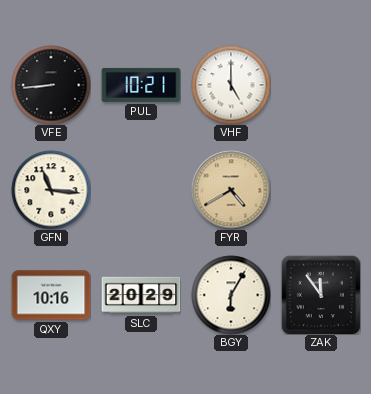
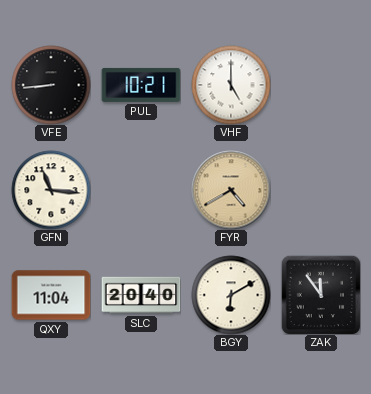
QXY: 10:16 -> 11:04
SLC: 20:29 -> 20:40
BGY: 6:05 -> 6:10
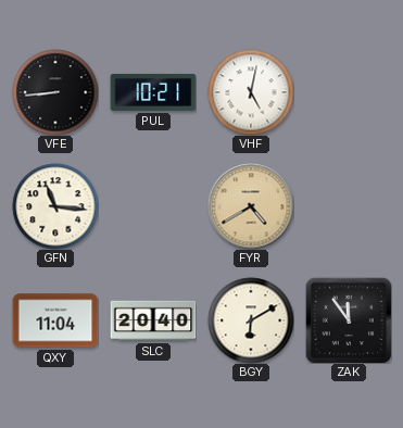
VHF: 5:00 -> 5:02
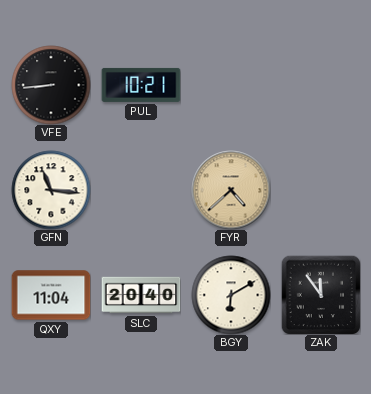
VHF: 5:02 -> none
FYR: 4:40 -> 4:38
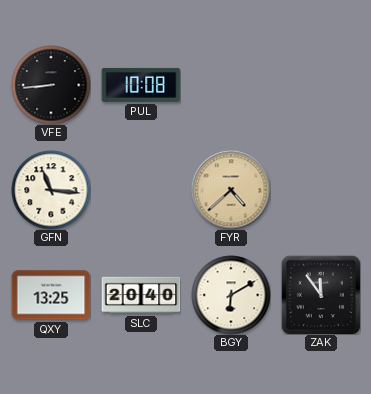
PUL: 10:21 -> 10:08
QXY: 11:04 -> 13:25
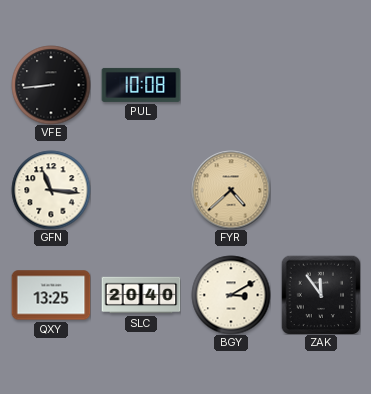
BGY: 6:10 -> 3:10
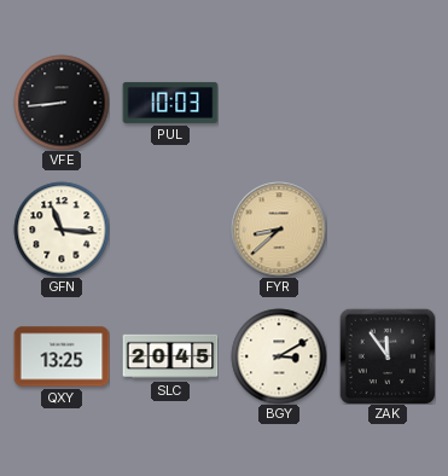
PUL: 10:08 -> 10:03
FYR: 4:38 -> 8:38
SLC: 20:40 -> 20:45
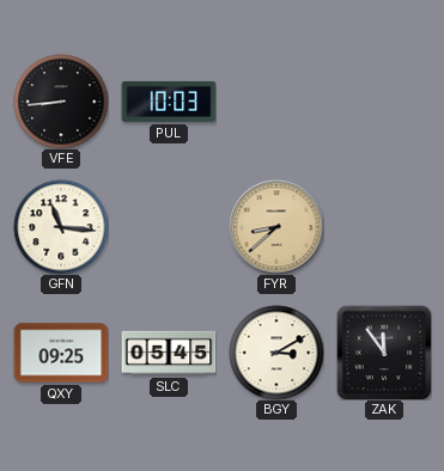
QXY: 13:25 -> 09:25
SLC: 20:45 -> 05:45
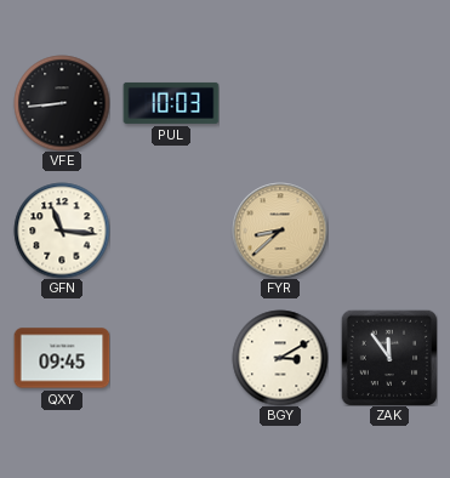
QXY: 09:25 -> 09:45
SLC: 05:45 -> none
